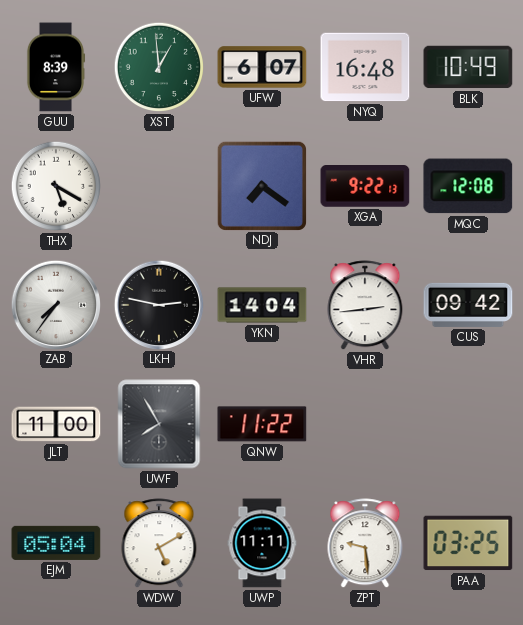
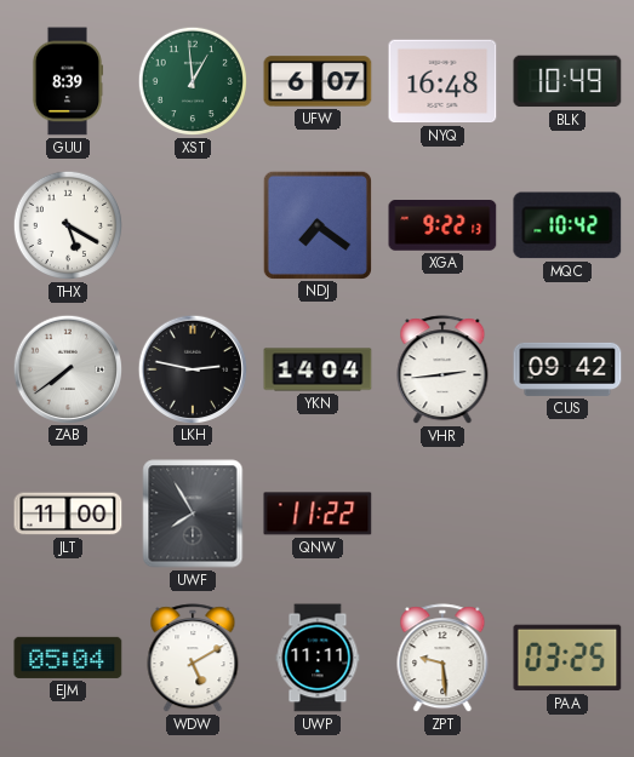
MQC: 12:08 -> 10:42
ZAB: 7:36 -> 7:39
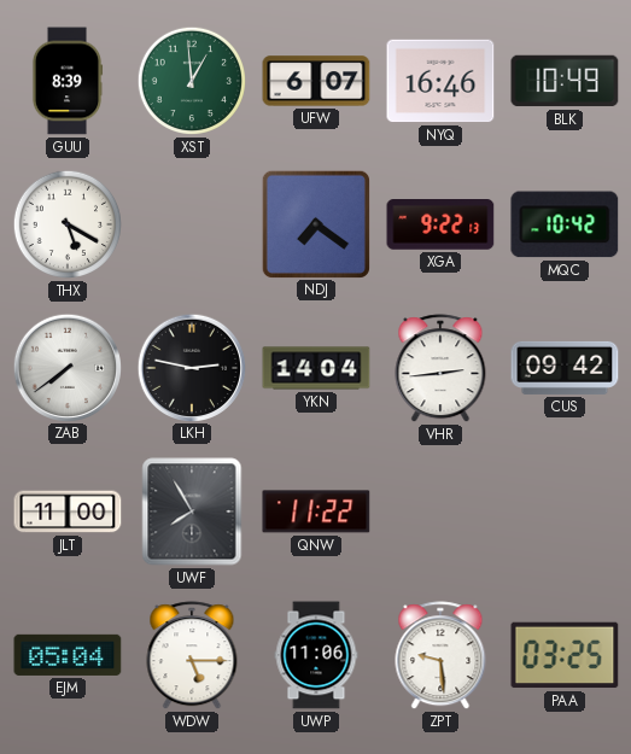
NYQ: 16:48 -> 16:46
WDW: 5:10 -> 5:15
UWP: 11:11 -> 11:06
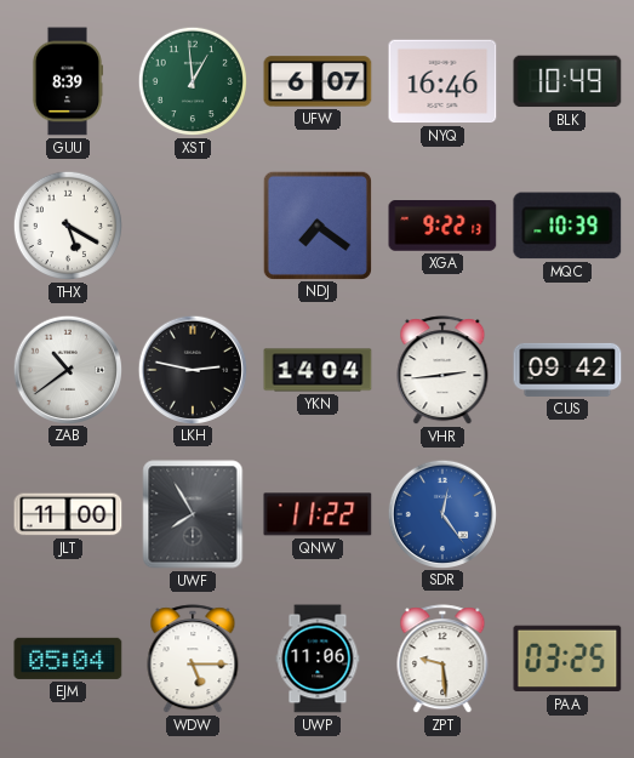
MQC: 10:42 -> 10:39
ZAB: 7:39 -> 10:39
SDR: none -> 12:24
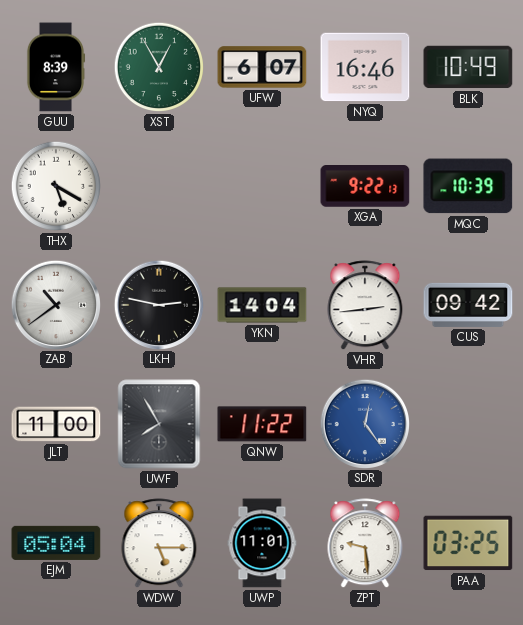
XST: 12:59 -> 12:55
NDJ: 7:21 -> none
UWP: 11:06 -> 11:01
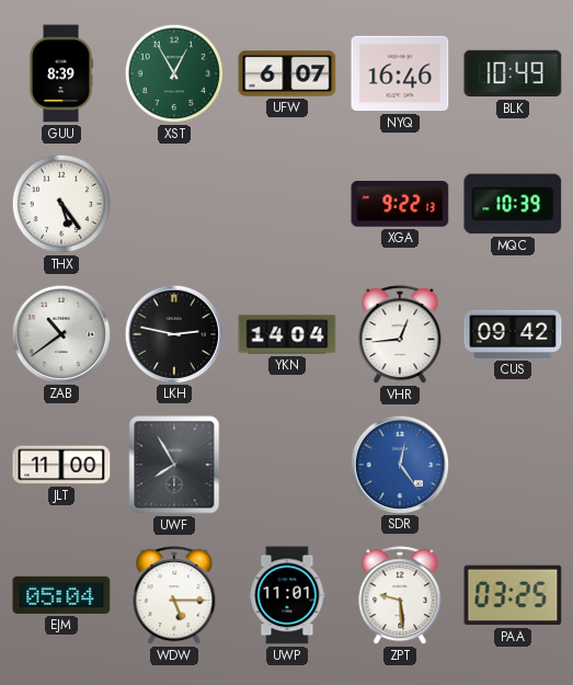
THX: 5:20 -> 5:24
VHR: 2:44 -> 12:44
QNW: 11:22 -> none
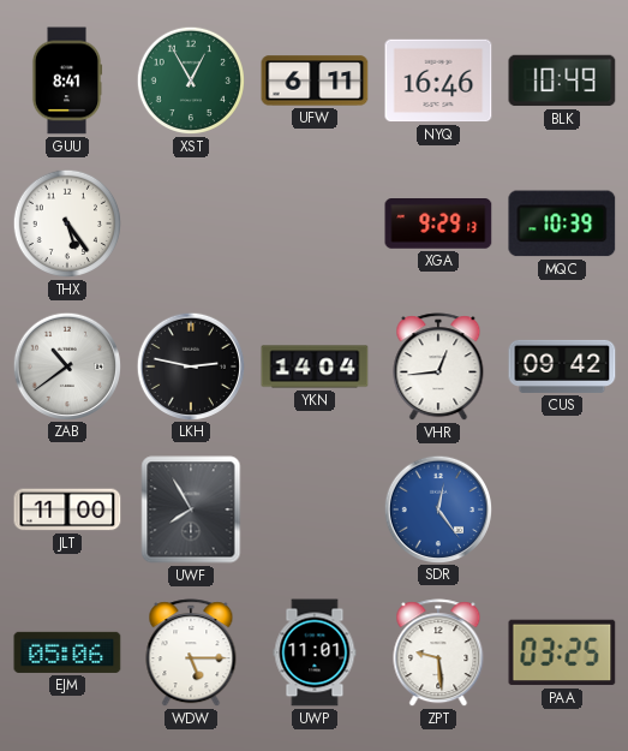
GUU: 8:39 -> 8:41
UFW: 6:07 -> 6:11
XGA: 9:22 -> 9:29
EJM: 05:04 -> 05:06
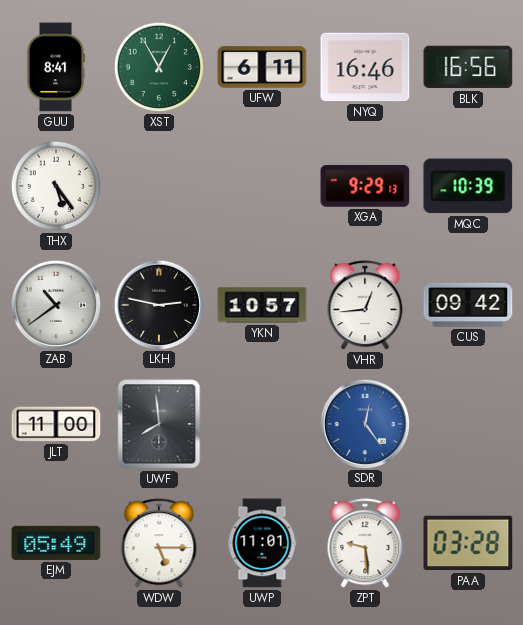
BLK: 10:49 -> 16:56
YKN: 14:04 -> 10:57
UWF: 7:55 -> 7:59
EJM: 05:06 -> 05:49
PAA: 03:25 -> 03:28
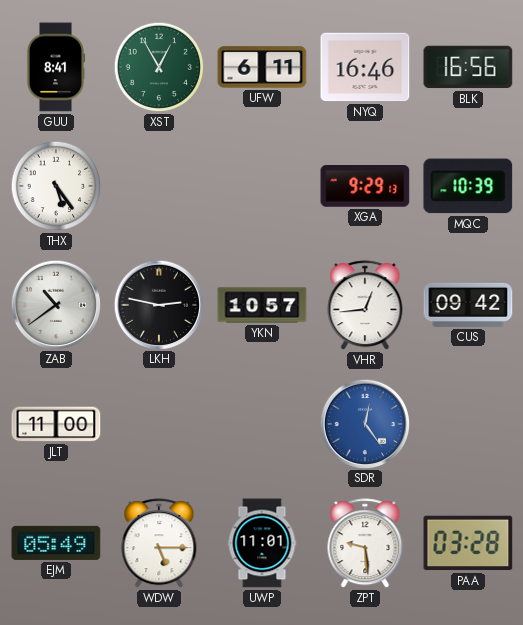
UWF: 7:59 -> none
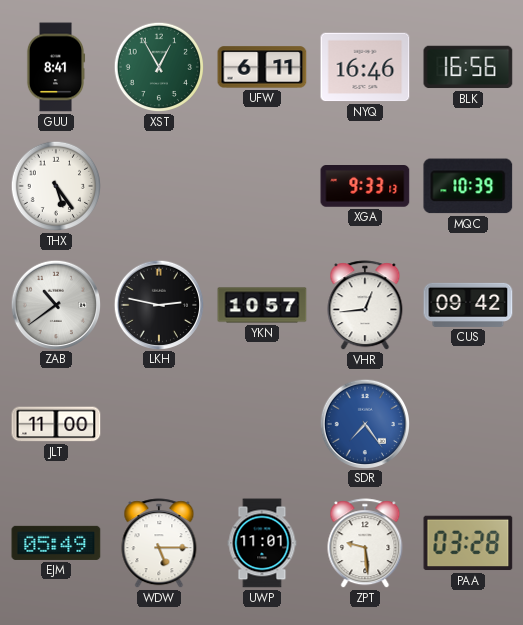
XGA: 9:29 -> 9:33
SDR: 12:24 -> 7:24
